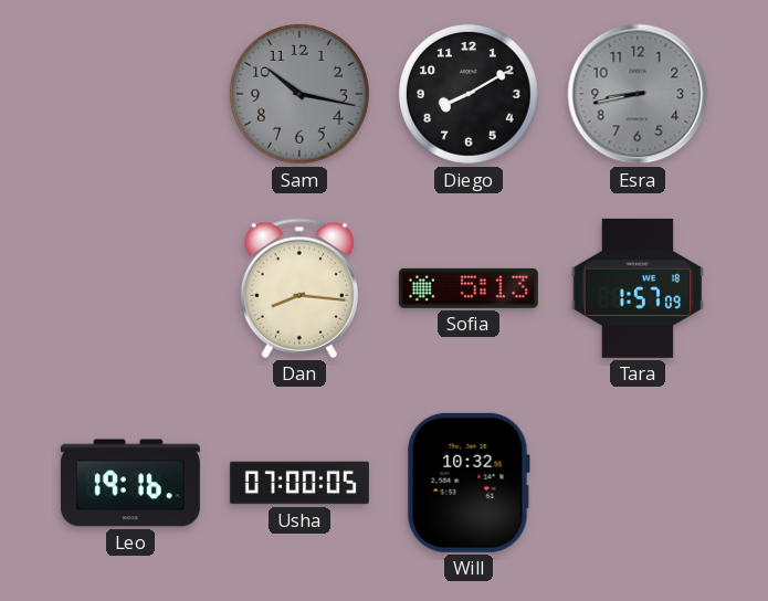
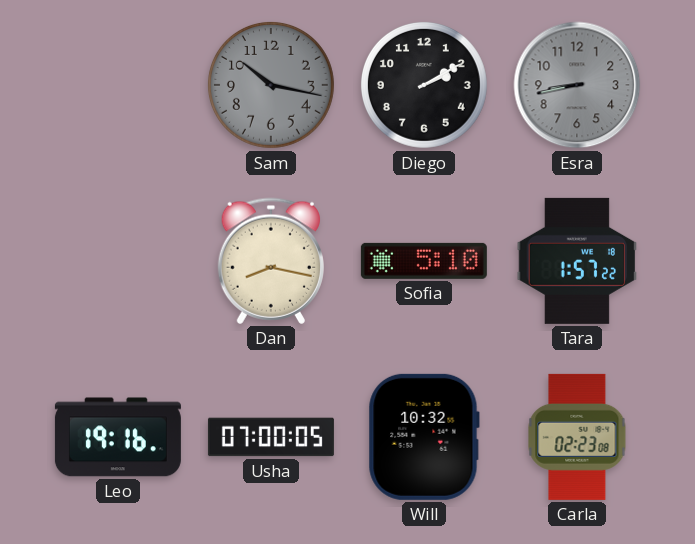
Diego: 8:10 -> 2:10
Dan: 8:16 -> 8:17
Sofia: 5:13 -> 5:10
Tara: 1:57:09 -> 1:57:22
Carla: none -> 02:23
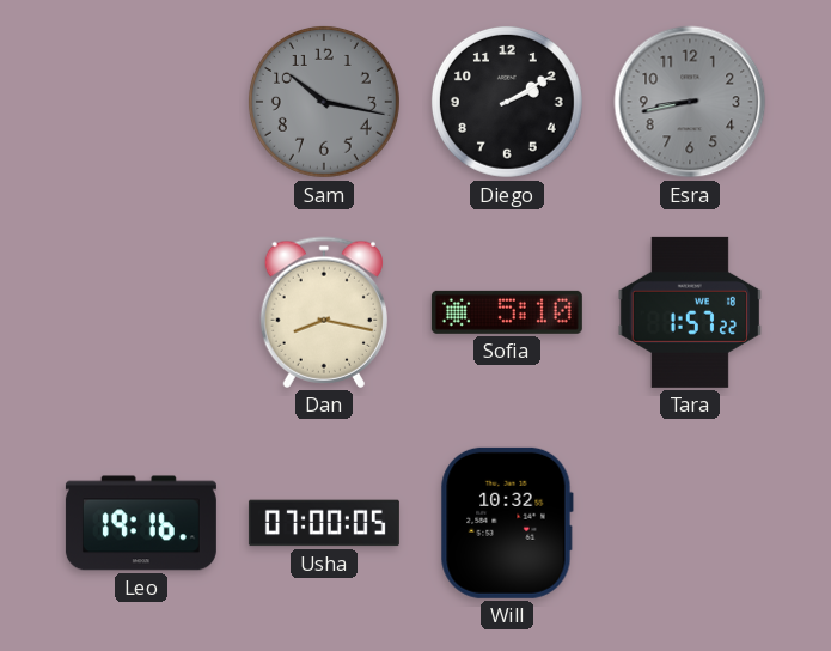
Carla: 02:23 -> none
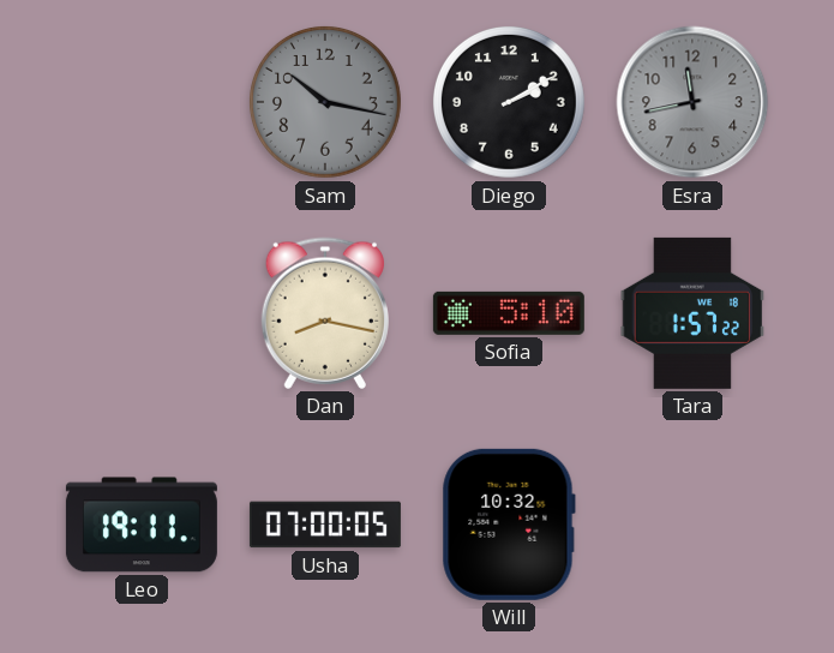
Esra: 8:43 -> 11:43
Leo: 19:16 -> 19:11
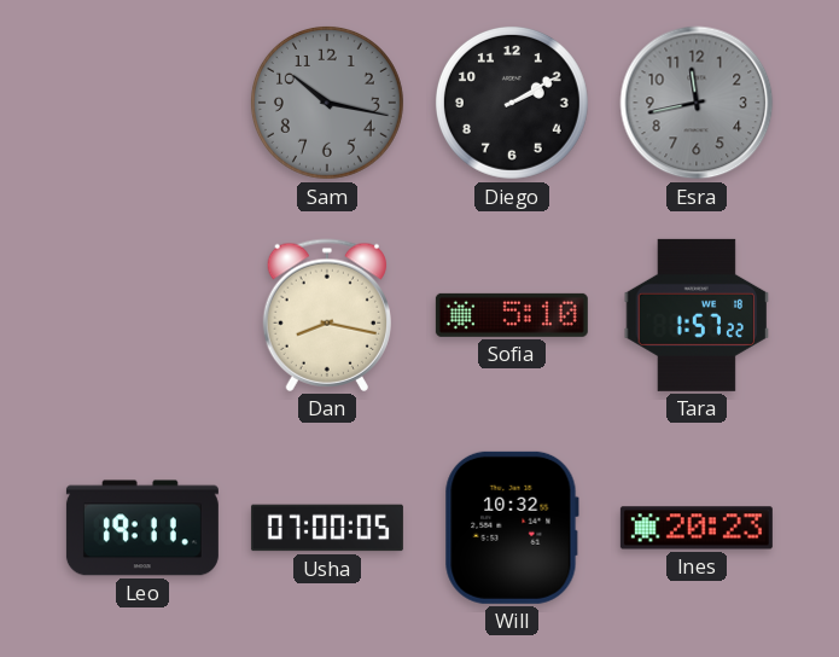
Ines: none -> 20:23
